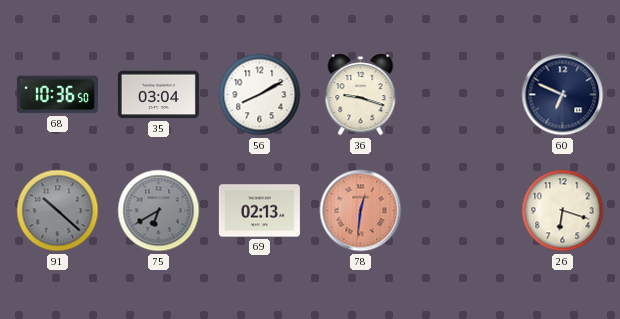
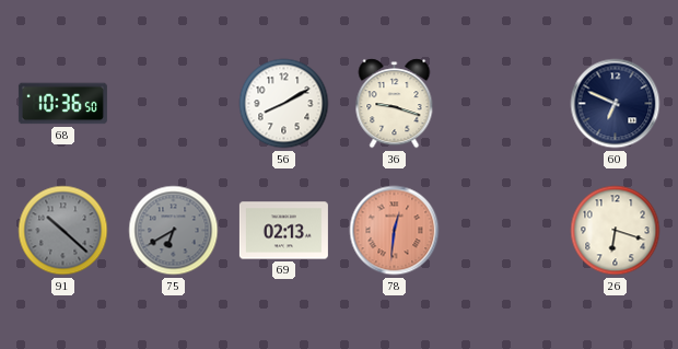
35: 03:04 -> none
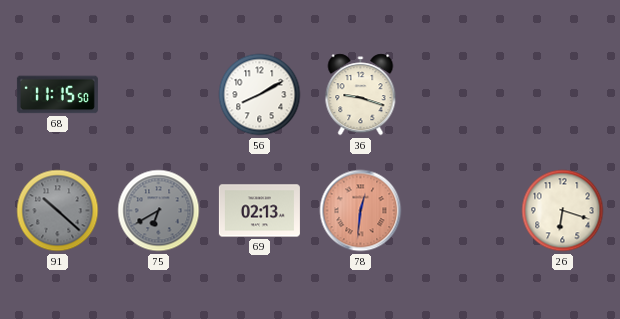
68: 10:36 -> 11:15
60: 6:49 -> none
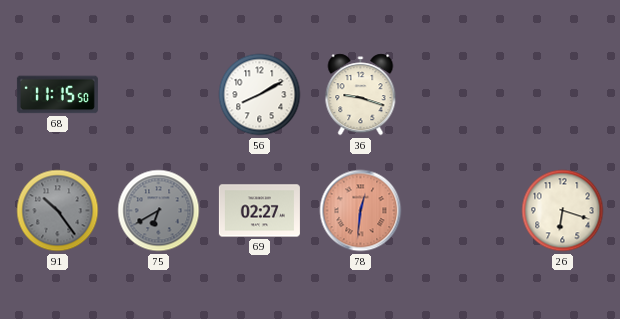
91: 10:22 -> 10:24
69: 02:13 -> 02:27
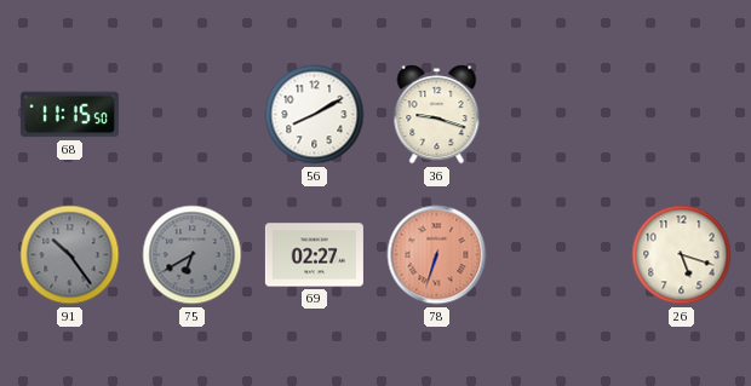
78: 12:31 -> 6:33
26: 6:18 -> 5:18
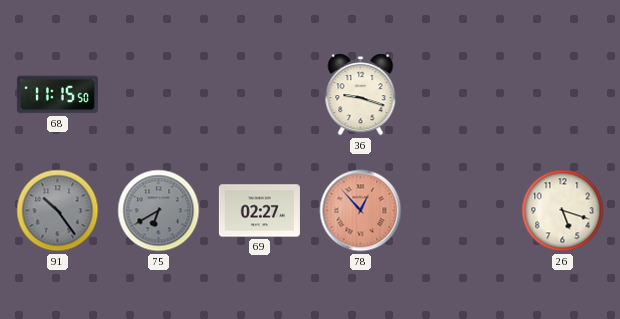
56: 8:10 -> none
78: 6:33 -> 12:53
